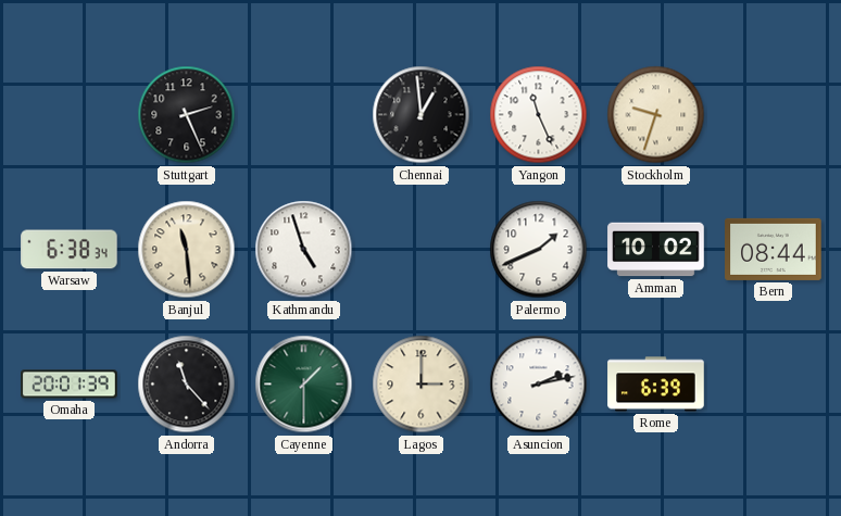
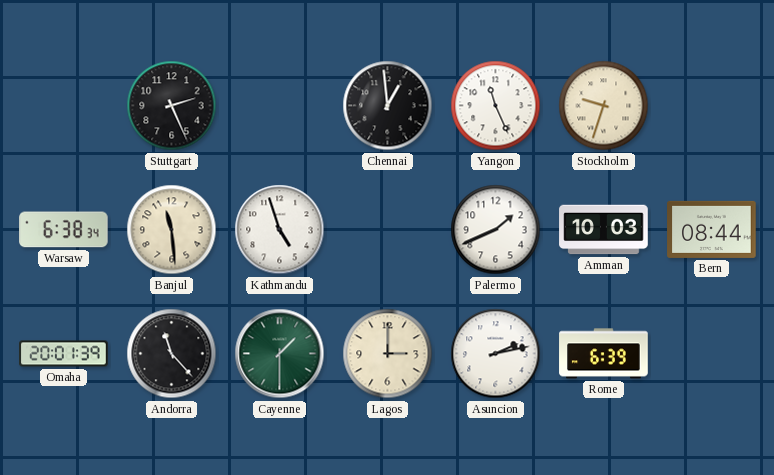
Amman: 10:02 -> 10:03
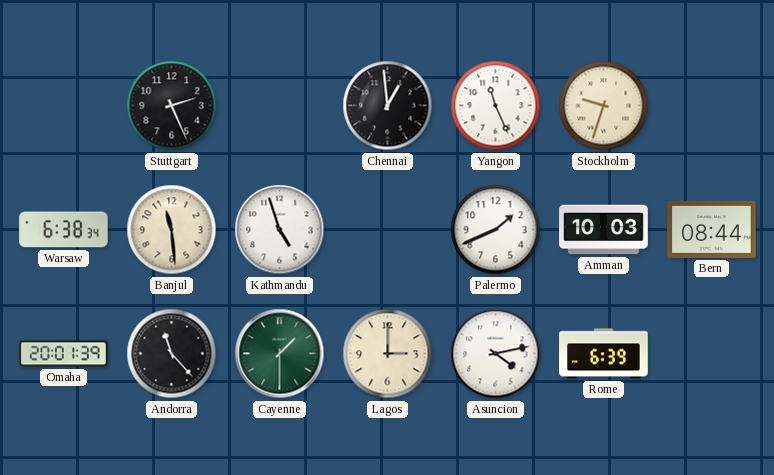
Asuncion: 2:13 -> 4:13
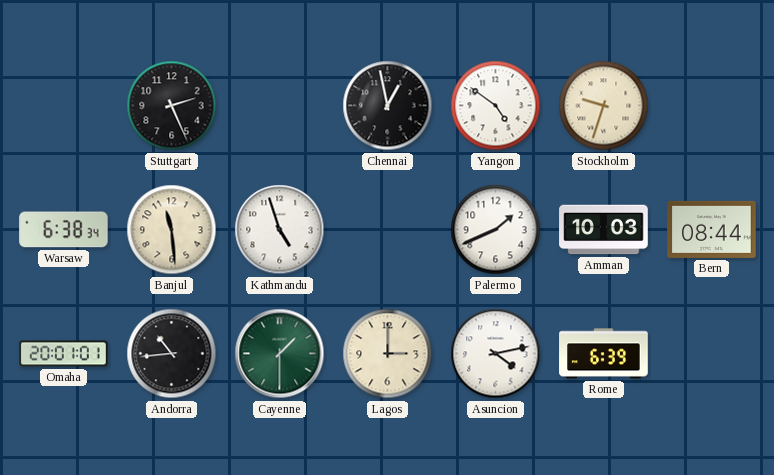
Chennai: 12:59 -> 12:58
Yangon: 11:26 -> 4:51
Omaha: 20:01:39 -> 20:01:01
Andorra: 11:23 -> 10:44
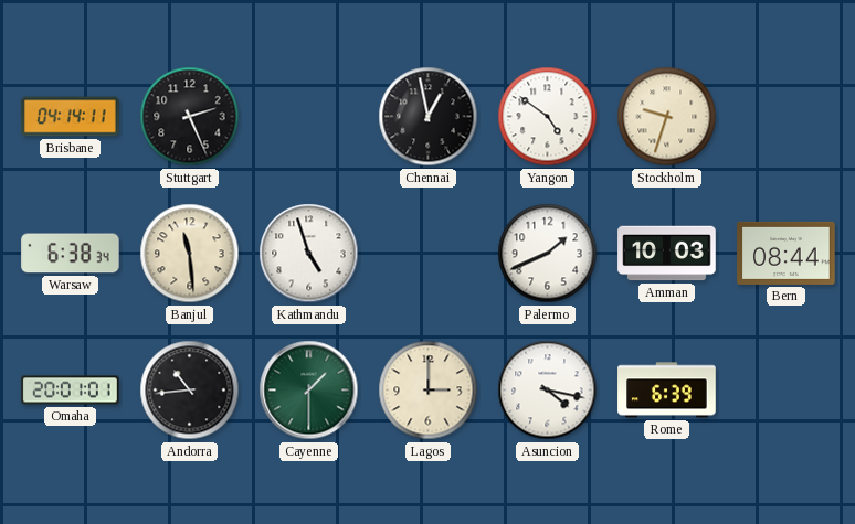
Brisbane: none -> 04:14
Asuncion: 4:13 -> 4:17
